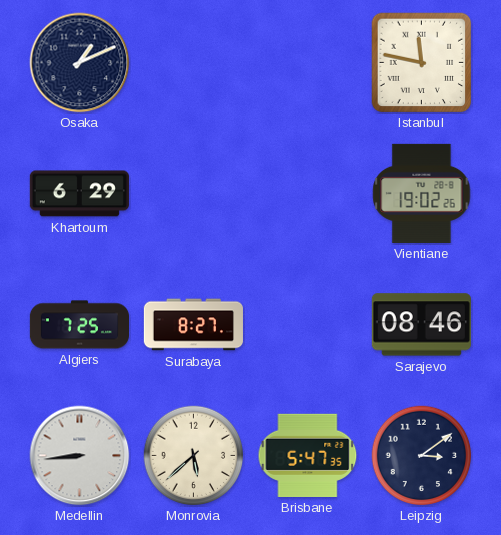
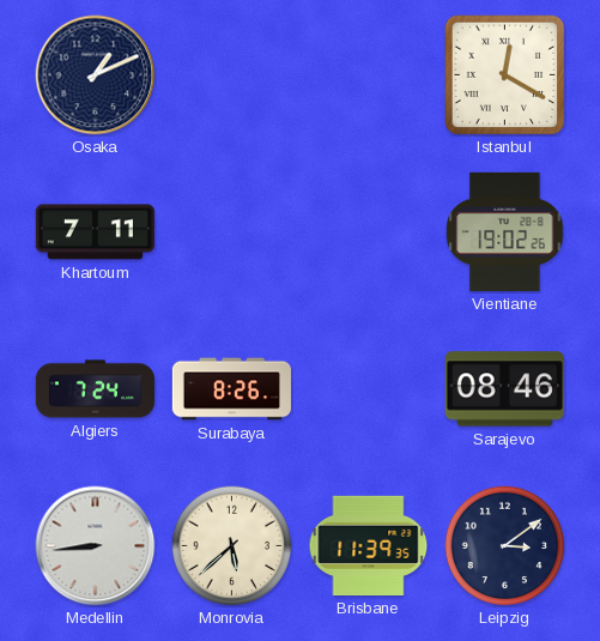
Istanbul: 11:47 -> 12:20
Khartoum: 6:29 -> 7:11
Algiers: 7:25 -> 7:24
Surabaya: 8:27 -> 8:26
Brisbane: 5:47 -> 11:39
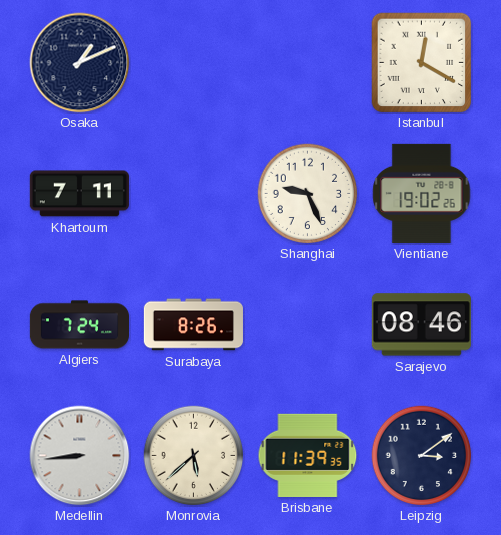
Shanghai: none -> 9:26
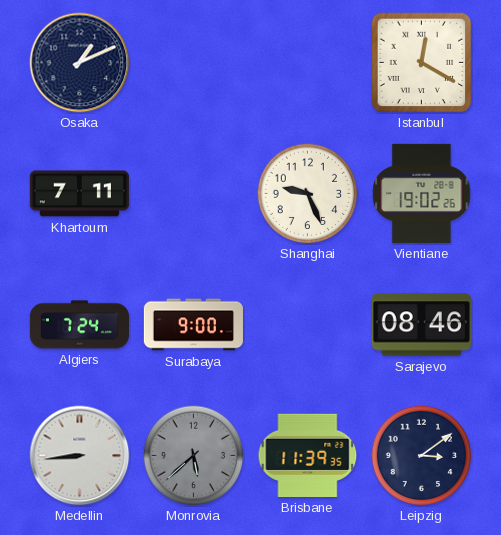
Surabaya: 8:26 -> 9:00
Monrovia dial: cream -> grey
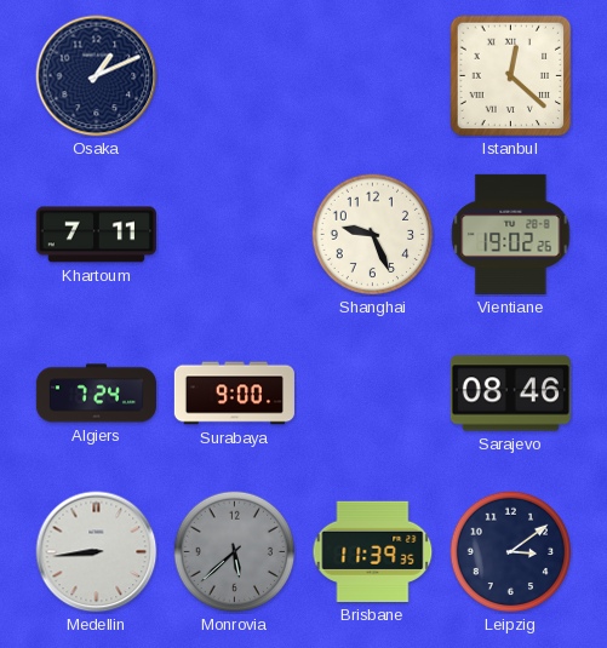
Istanbul: 12:20 -> 12:22
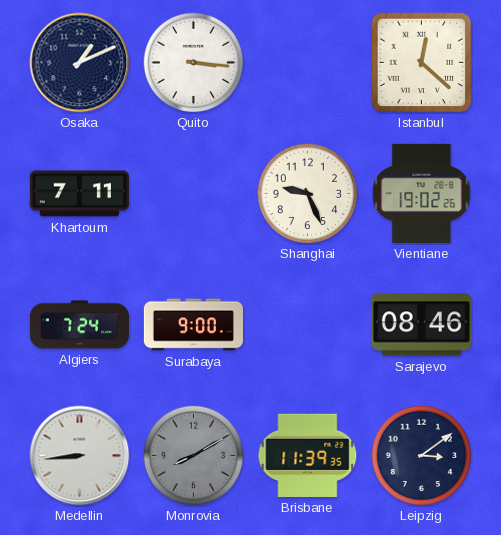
Quito: none -> 3:16
Monrovia: 5:38 -> 8:10
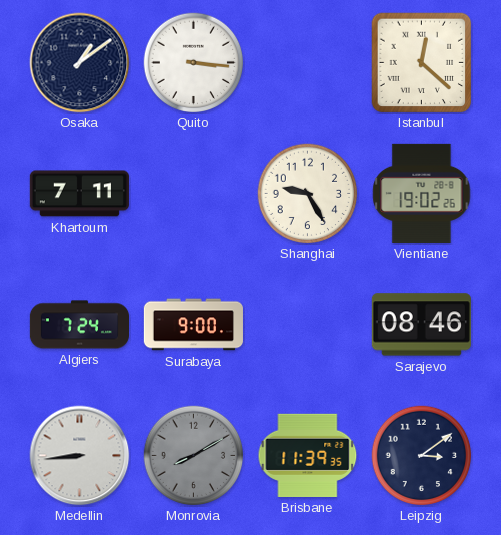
Osaka: 1:11 -> 1:09
Shanghai: 9:26 -> 9:25
